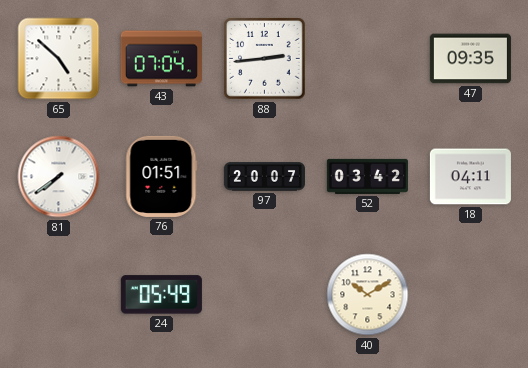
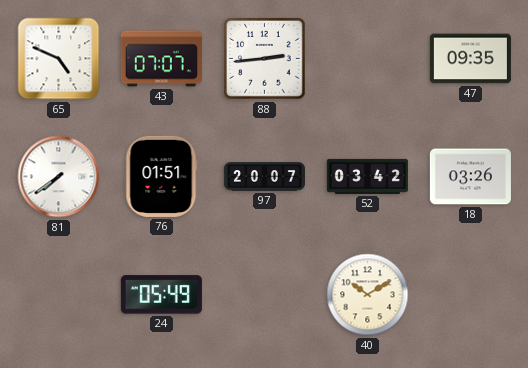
65: 4:52 -> 4:49
43: 07:04 -> 07:07
18: 04:11 -> 03:26
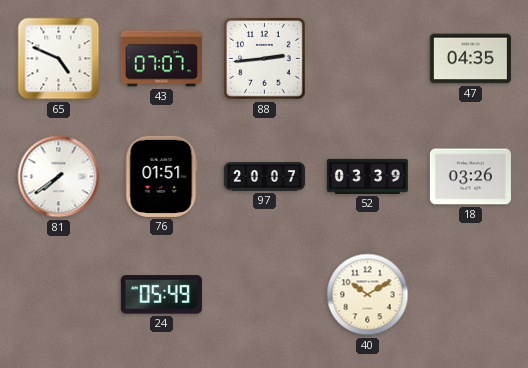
47: 09:35 -> 04:35
52: 03:42 -> 03:39
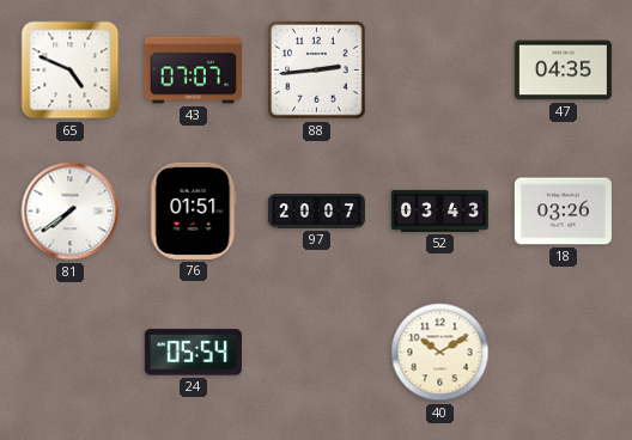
52: 03:39 -> 03:43
24: 05:49 -> 05:54
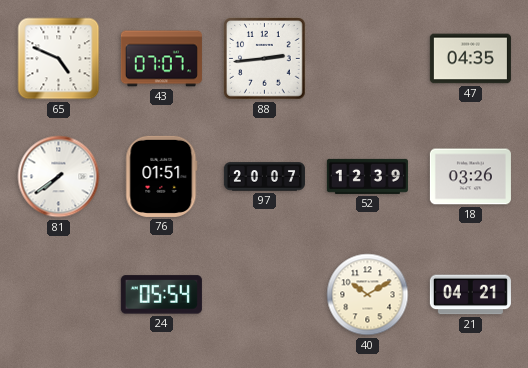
52: 03:43 -> 12:39
21: none -> 04:21
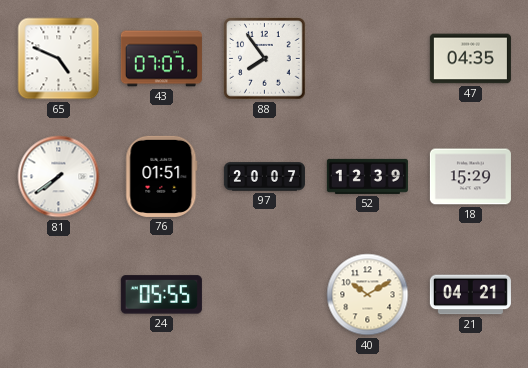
88: 2:44 -> 7:54
18: 03:26 -> 15:29
24: 05:54 -> 05:55
